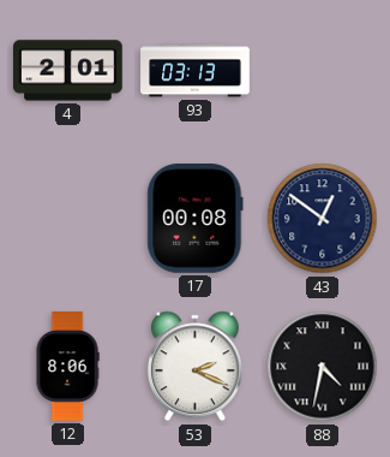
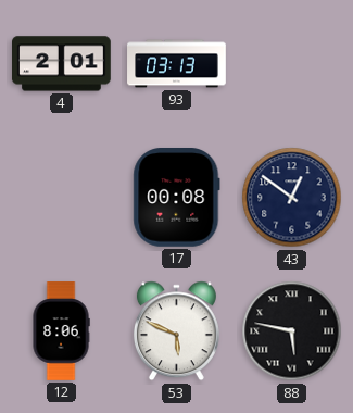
53: 2:19 -> 5:49
88: 4:32 -> 5:47
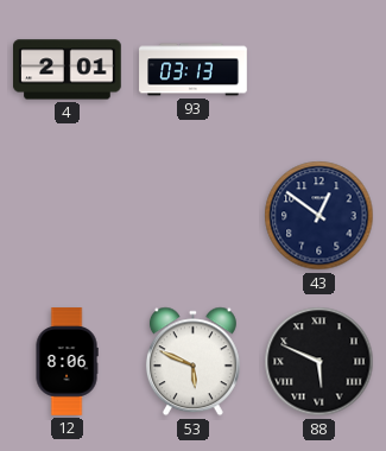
17: 00:08 -> none
88: 5:47 -> 5:49
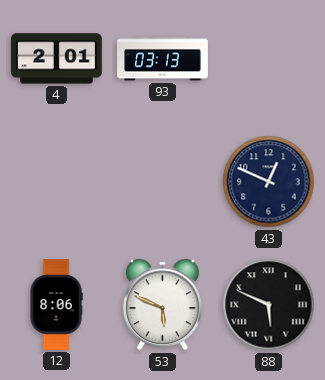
43: 12:51 -> 12:49
